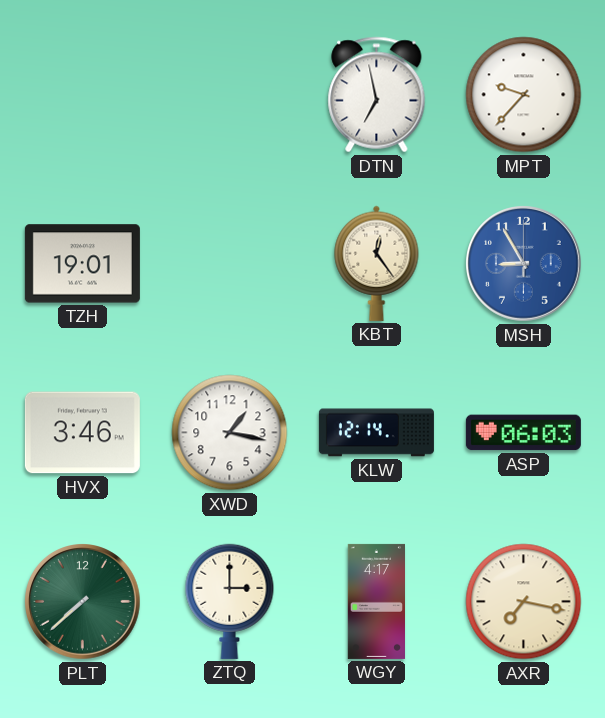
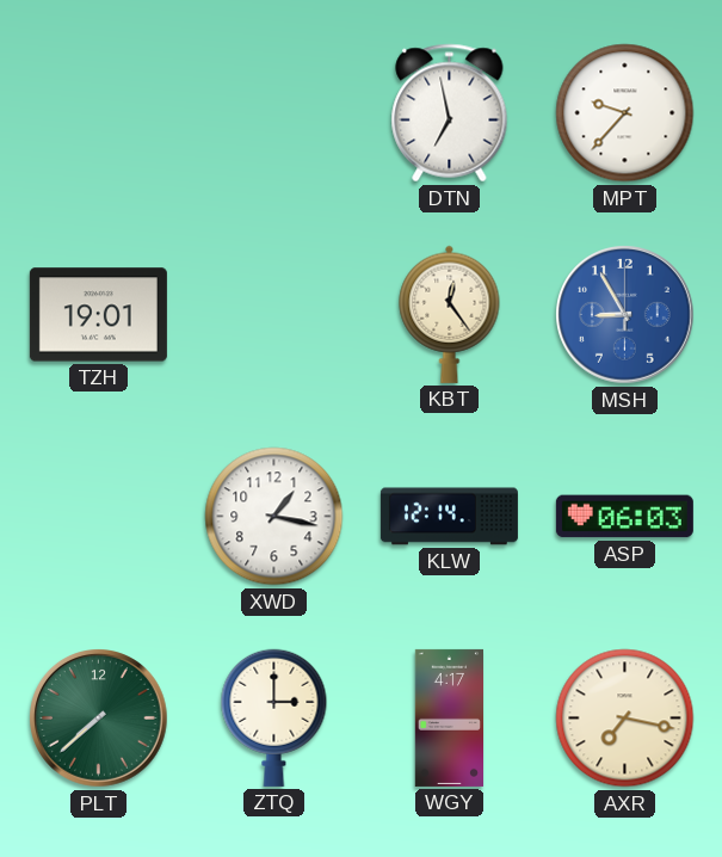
HVX: 3:46 -> none
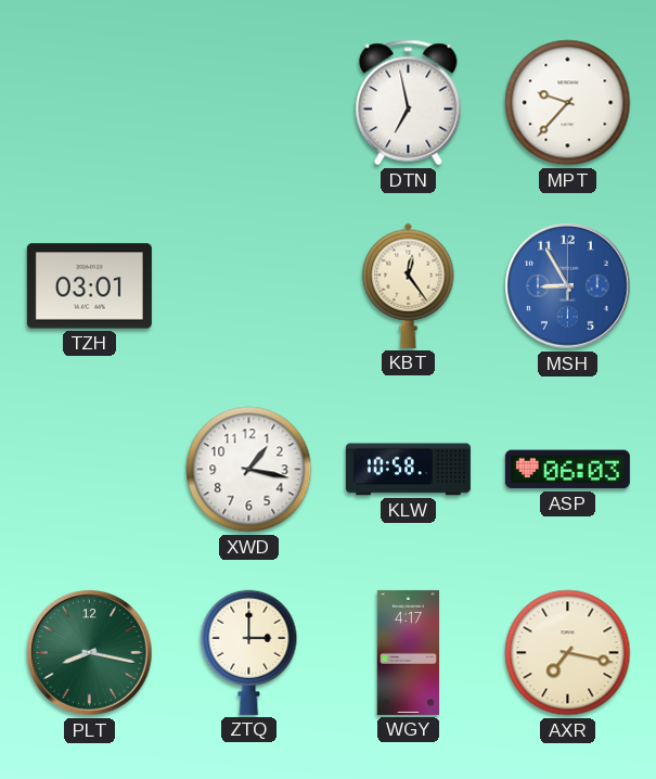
TZH: 19:01 -> 03:01
KLW: 12:14 -> 10:58
PLT: 7:38 -> 8:17
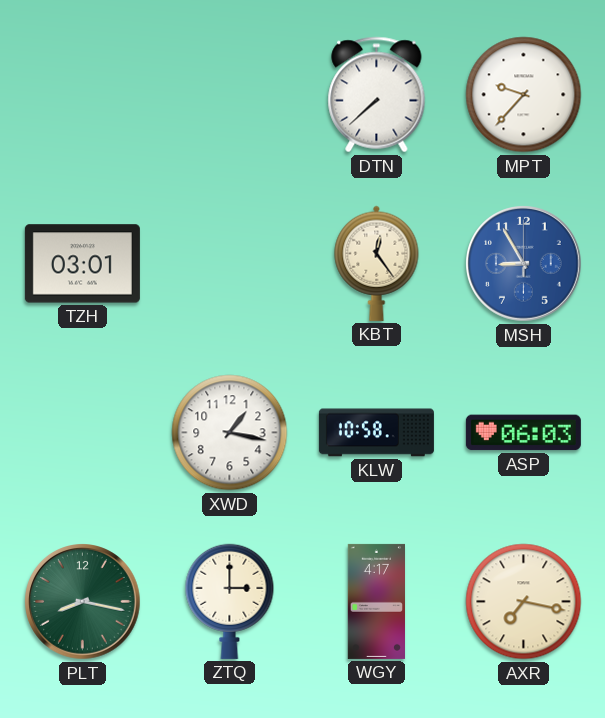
DTN: 6:58 -> 7:38
